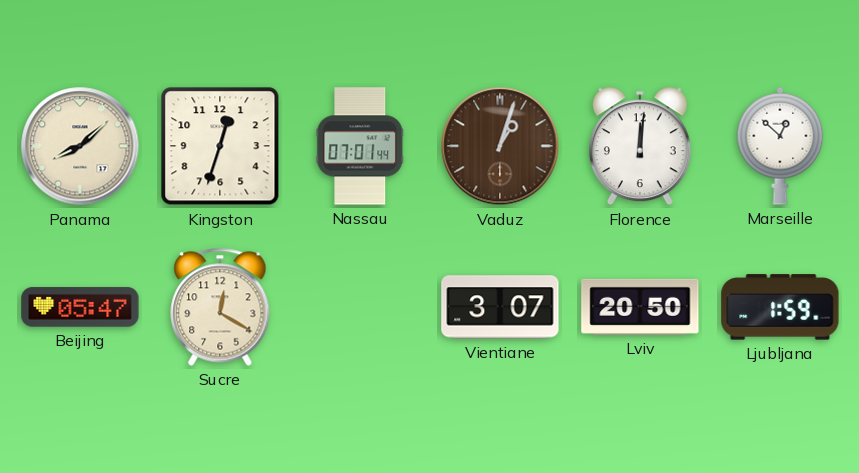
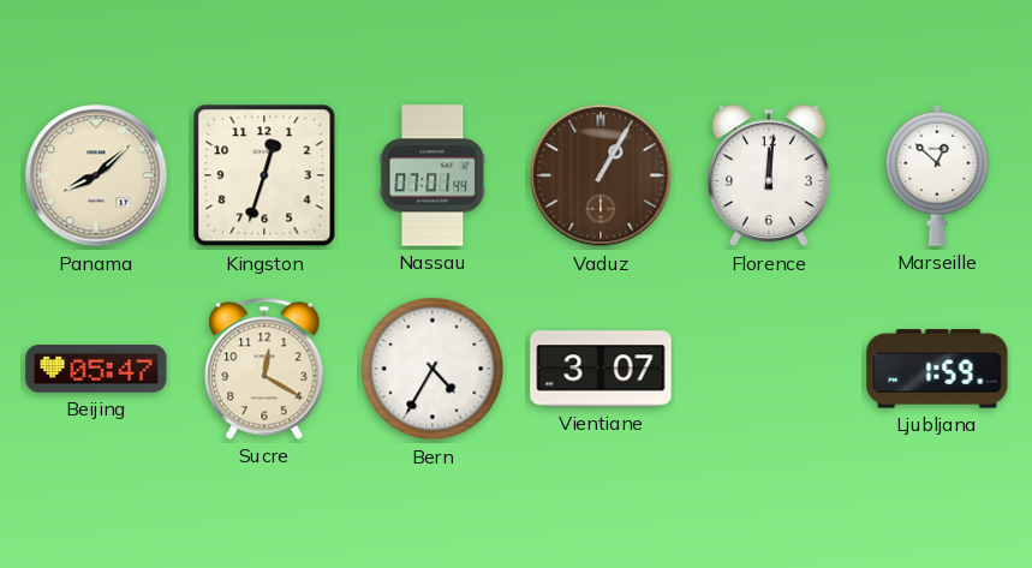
Vaduz: 1:03 -> 1:05
Bern: none -> 4:35
Lviv: 20:50 -> none
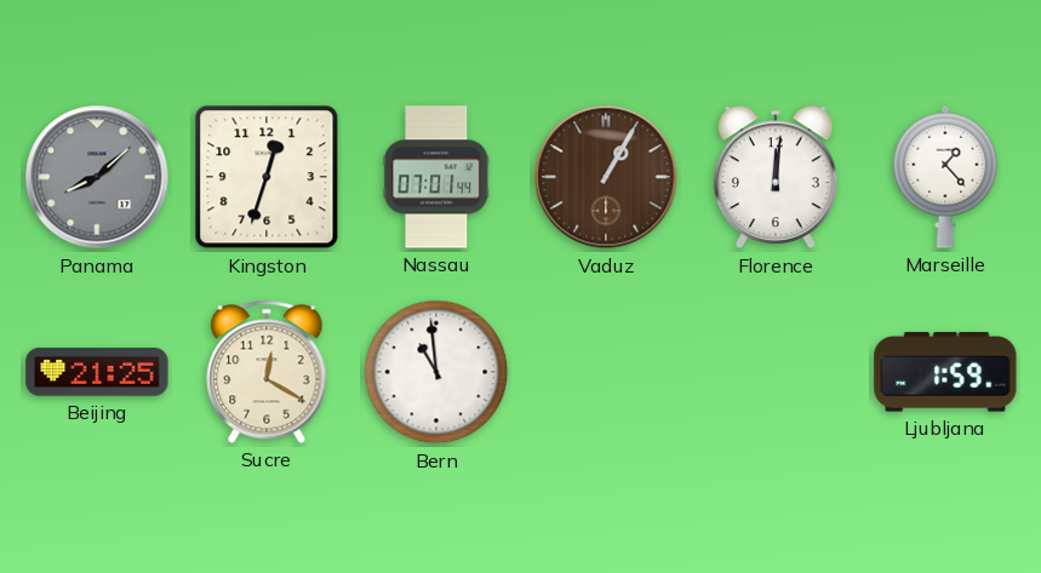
Panama dial: cream -> grey
Marseille: 12:52 -> 1:23
Beijing: 05:47 -> 21:25
Bern: 4:35 -> 10:59
Vientiane: 3:07 -> none
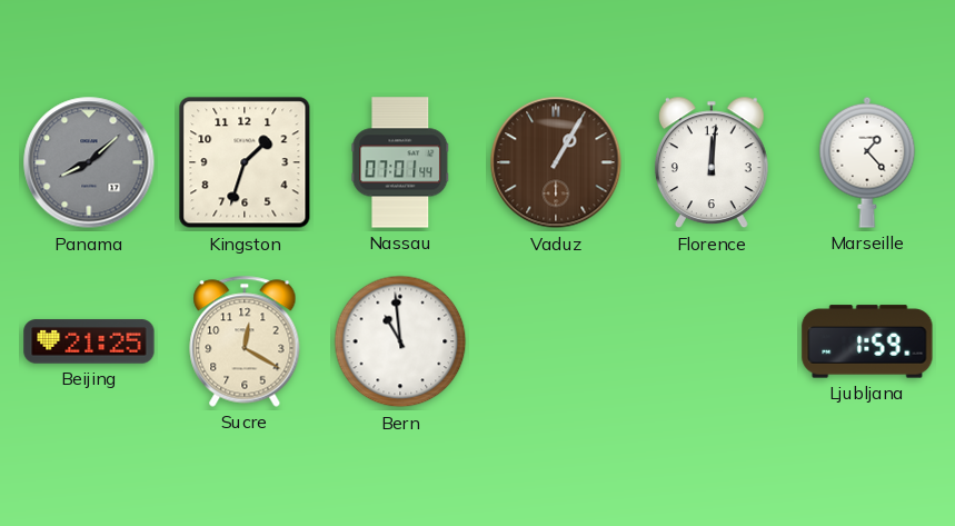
Kingston: 12:33 -> 1:33
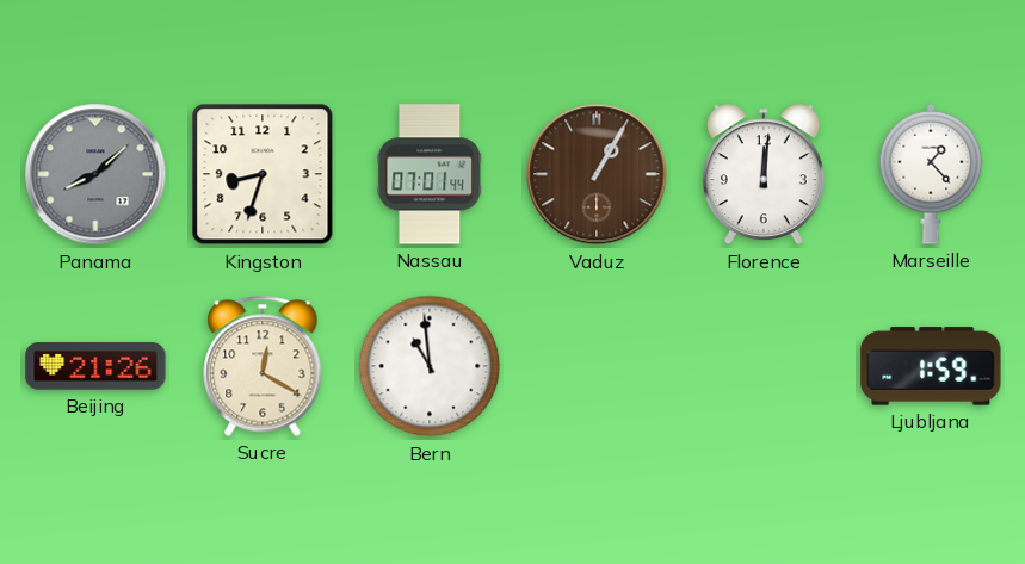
Kingston: 1:33 -> 8:33
Beijing: 21:25 -> 21:26
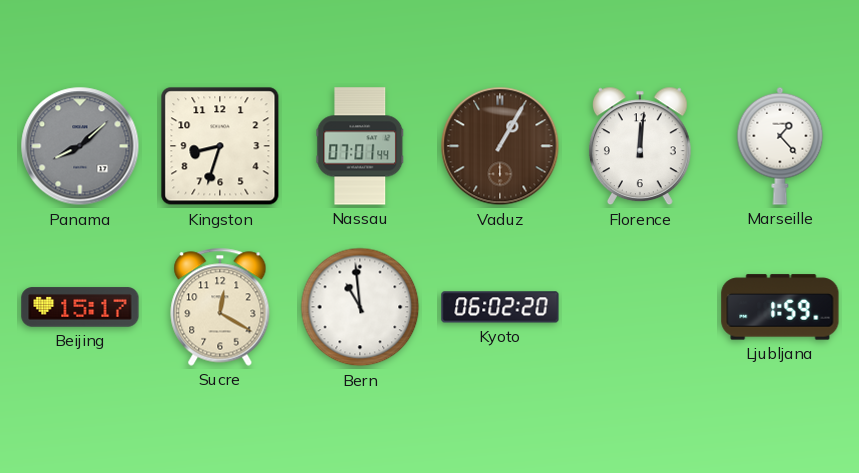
Beijing: 21:26 -> 15:17
Kyoto: none -> 06:02
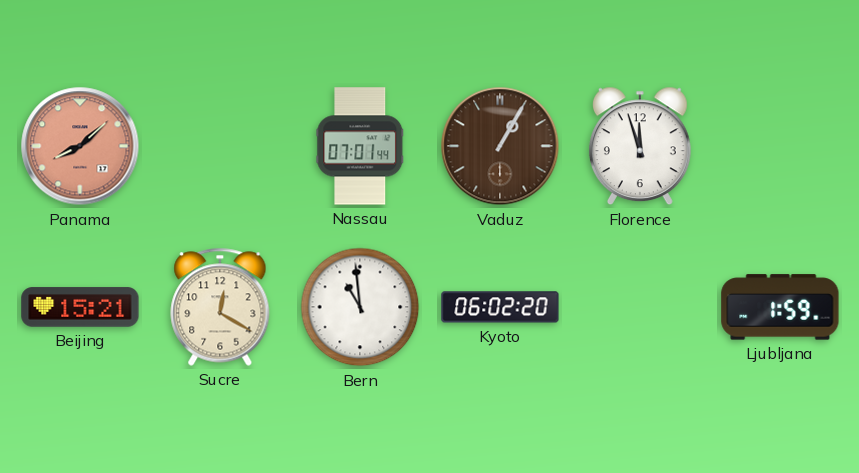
Panama dial: grey -> salmon
Kingston: 8:33 -> none
Florence: 12:01 -> 11:57
Marseille: 1:23 -> none
Beijing: 15:17 -> 15:21
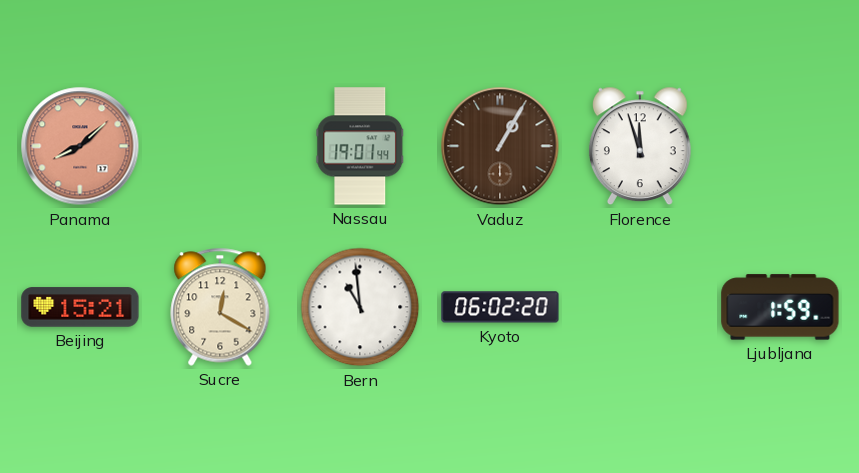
Nassau: 07:01 -> 19:01
